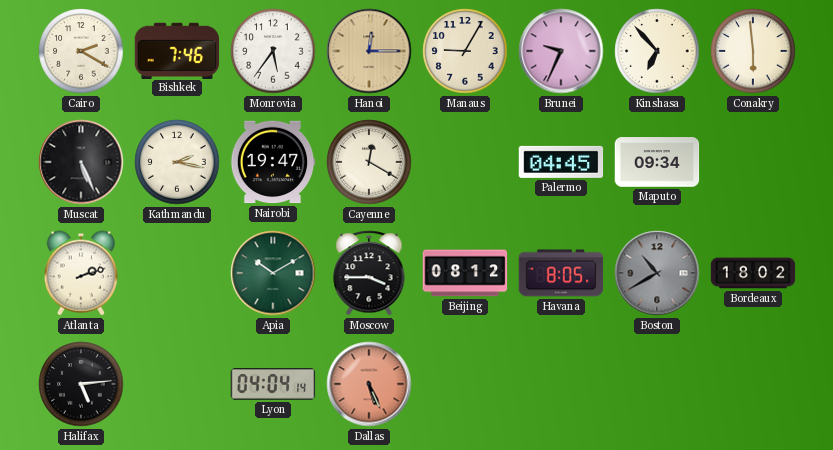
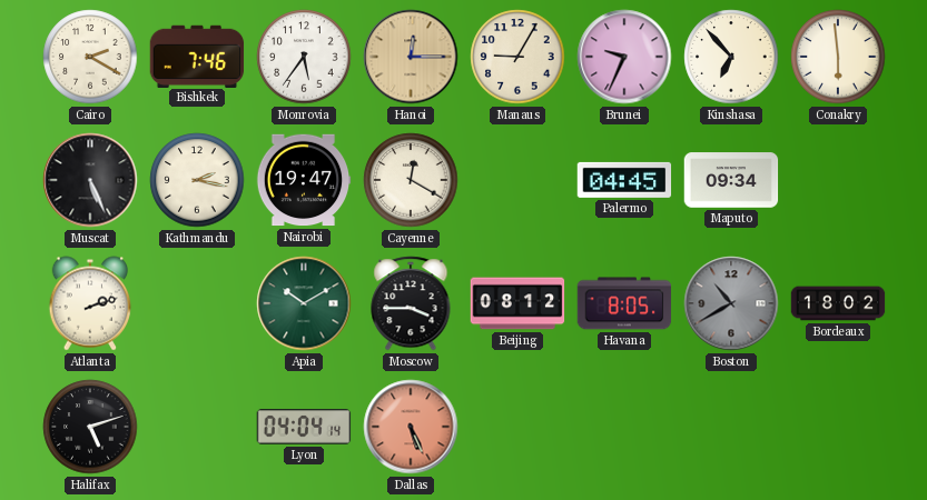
Halifax: 5:14 -> 5:12
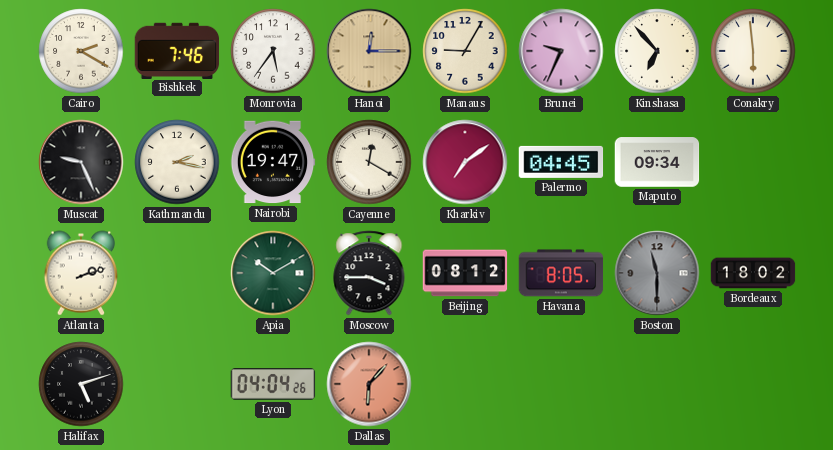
Muscat: 5:26 -> 9:26
Kharkiv: none -> 7:09
Boston: 10:40 -> 11:30
Lyon: 04:04:14 -> 04:04:26
Dallas: 5:26 -> 6:07
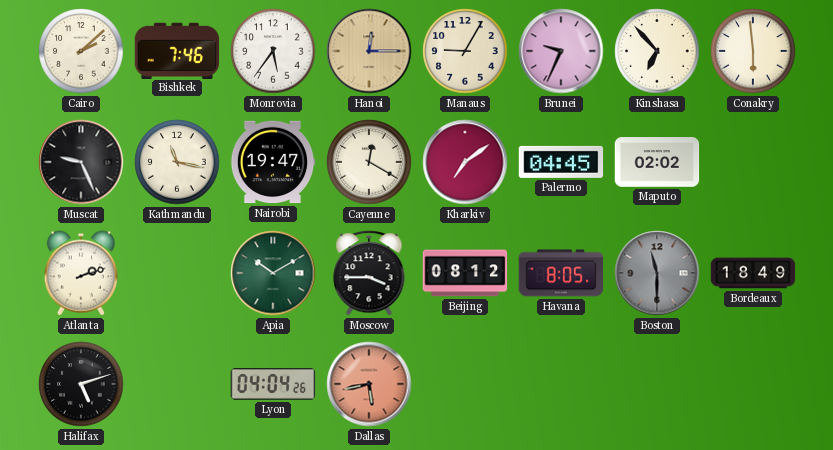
Cairo: 2:20 -> 2:08
Kathmandu: 2:17 -> 11:17
Maputo: 09:34 -> 02:02
Bordeaux: 18:02 -> 18:49
Dallas: 6:07 -> 5:43
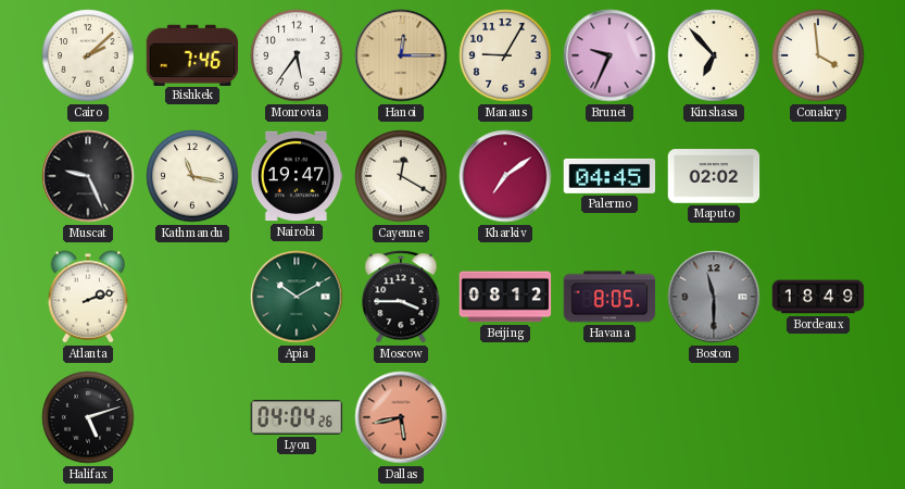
Conakry: 5:59 -> 3:59
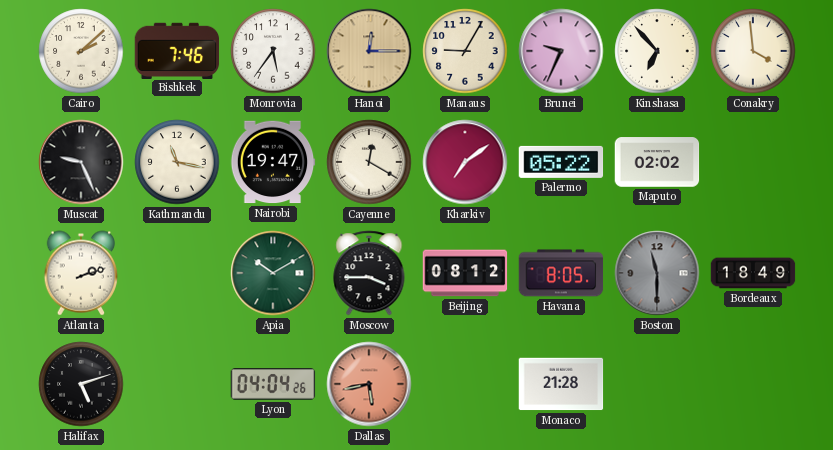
Palermo: 04:45 -> 05:22
Monaco: none -> 21:28
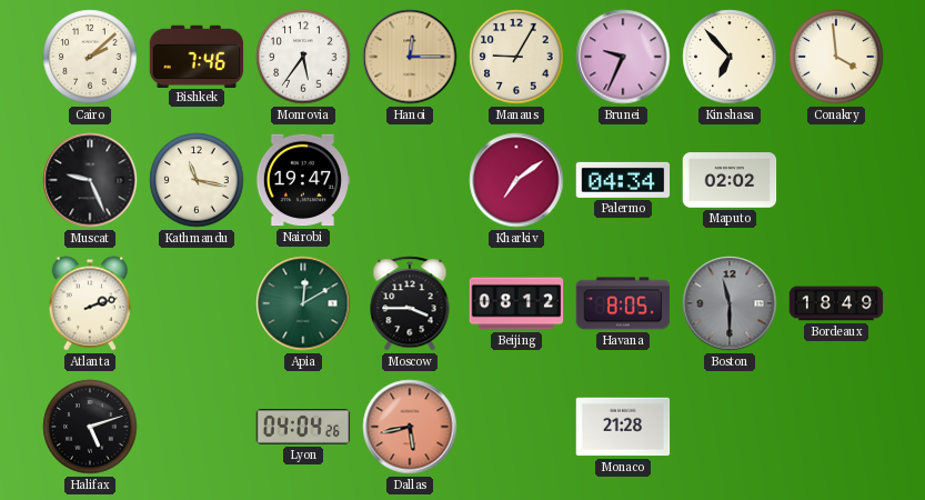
Cayenne: 12:20 -> none
Palermo: 05:22 -> 04:34
Apia: 10:10 -> 12:10
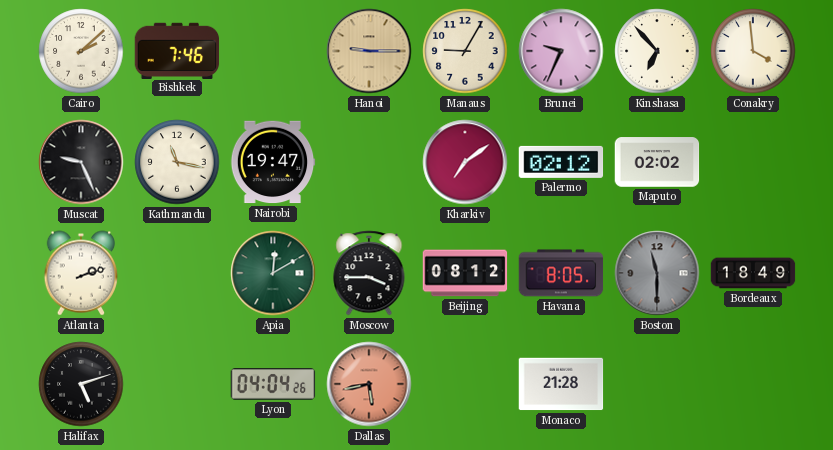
Monrovia: 5:36 -> none
Hanoi: 12:15 -> 9:15
Palermo: 04:34 -> 02:12
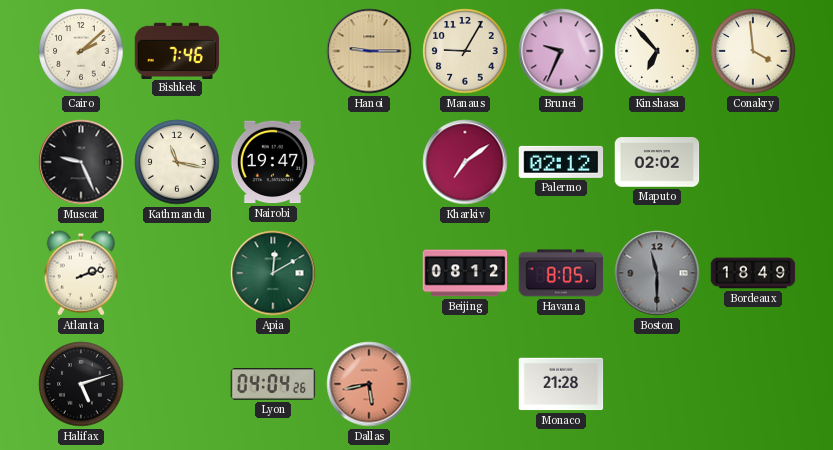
Moscow: 3:45 -> none
